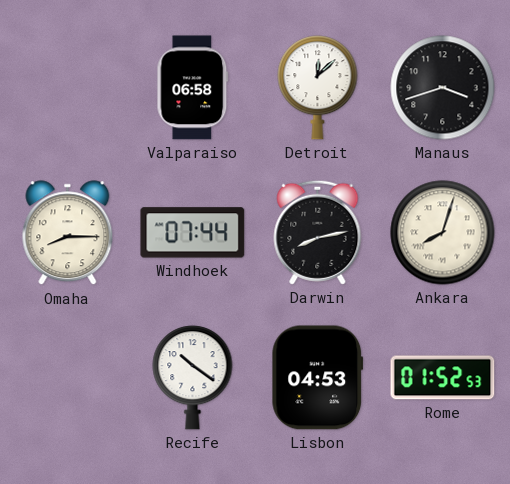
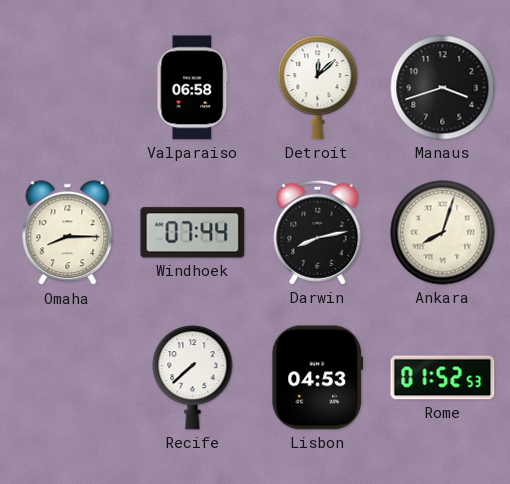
Recife: 10:21 -> 7:38
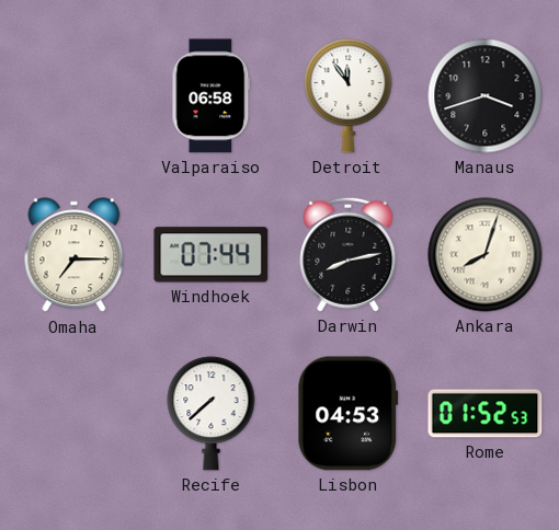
Detroit: 12:08 -> 11:54
Omaha: 8:15 -> 7:15
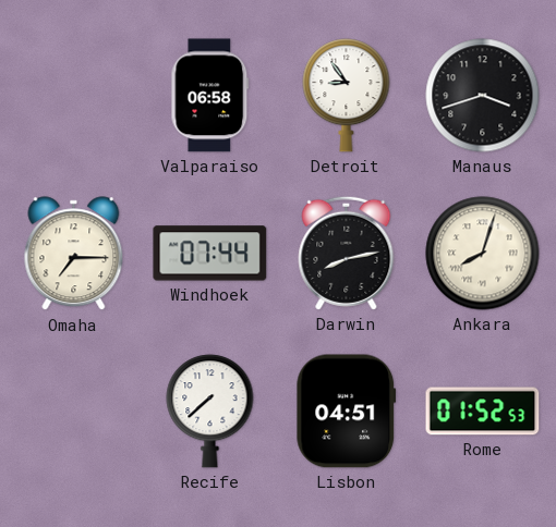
Detroit: 11:54 -> 8:54
Lisbon: 04:53 -> 04:51
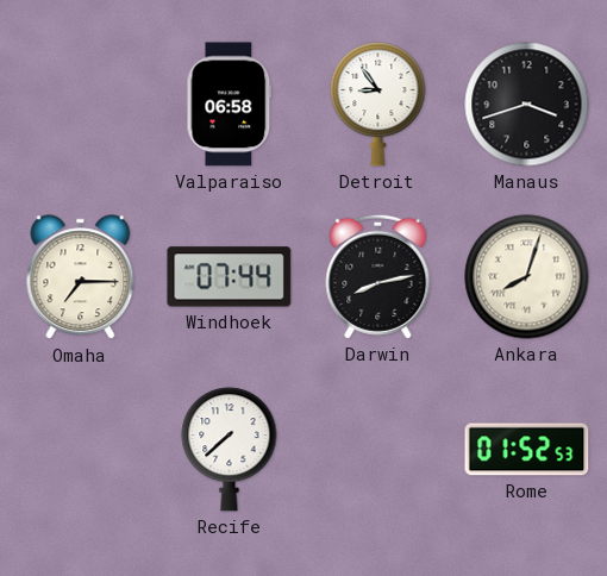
Lisbon: 04:51 -> none
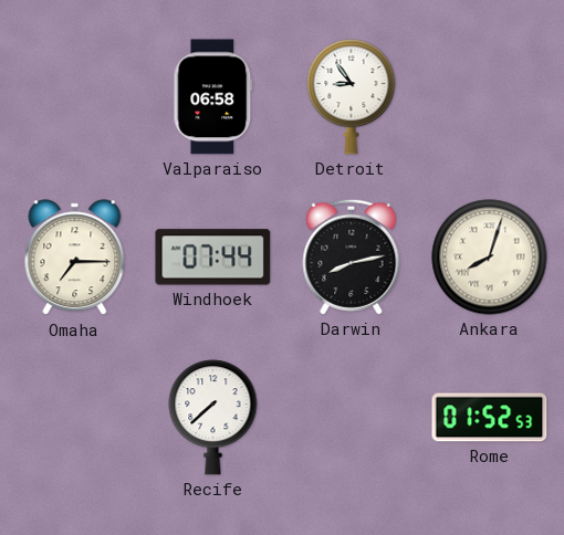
Manaus: 3:42 -> none
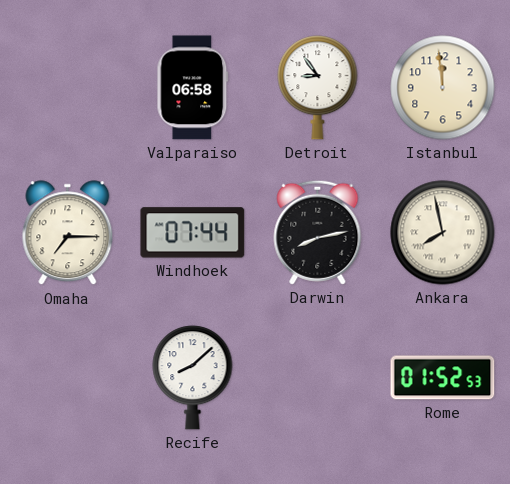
Istanbul: none -> 11:59
Ankara: 8:03 -> 7:58
Recife: 7:38 -> 8:08
